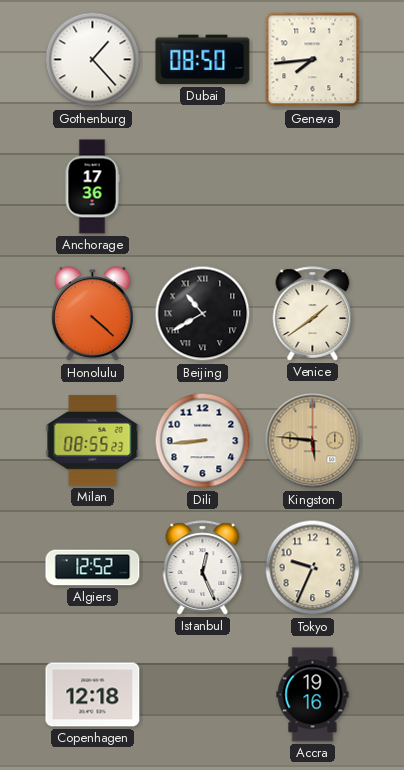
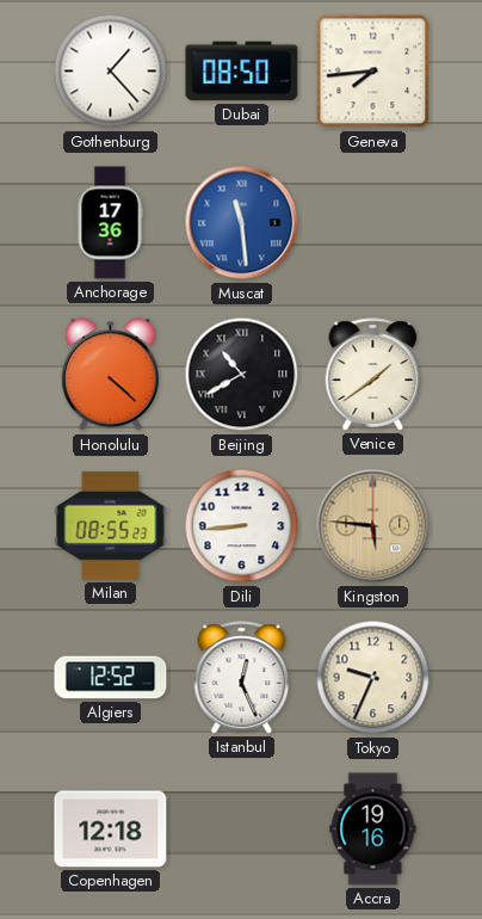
Muscat: none -> 11:29
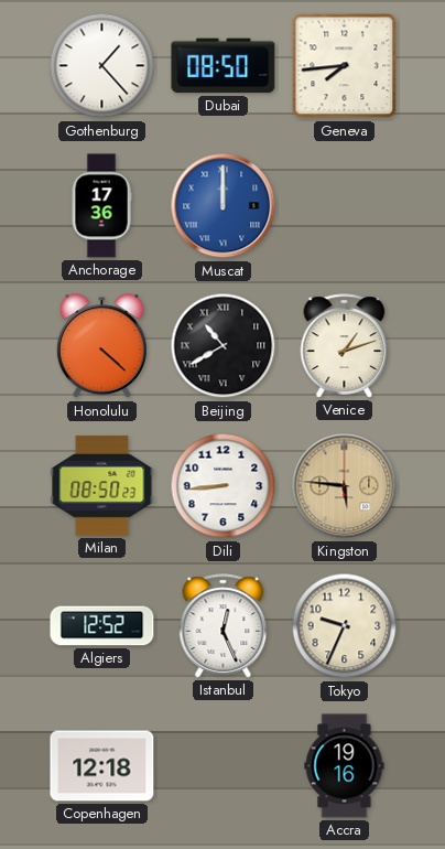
Muscat: 11:29 -> 12:00
Venice: 1:39 -> 1:12
Milan: 08:55 -> 08:50
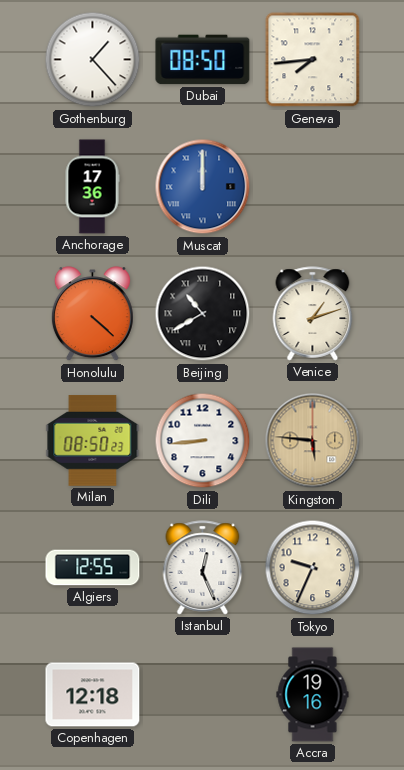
Algiers: 12:52 -> 12:55
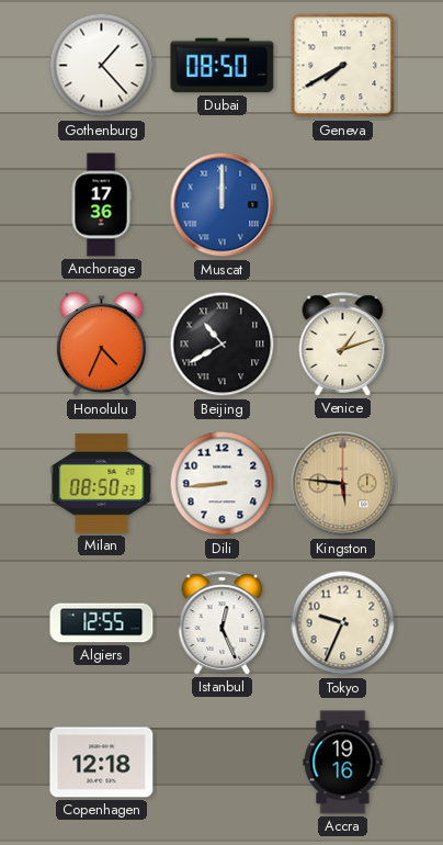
Geneva: 7:44 -> 7:40
Honolulu: 4:22 -> 4:34
